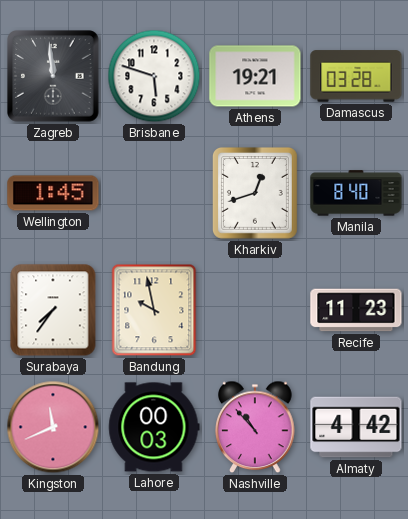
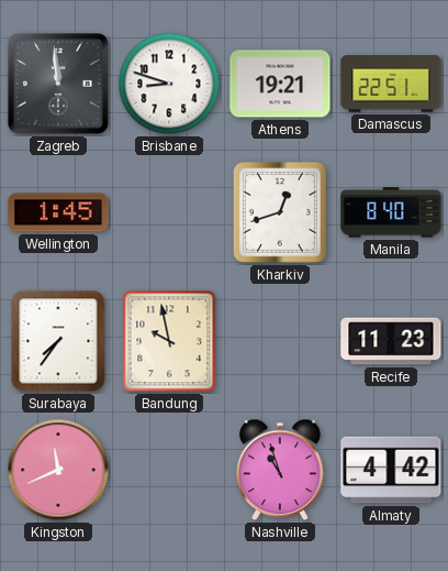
Brisbane: 5:48 -> 8:48
Damascus: 03:28 -> 22:51
Lahore: 00:03 -> none
Nashville: 10:53 -> 10:57
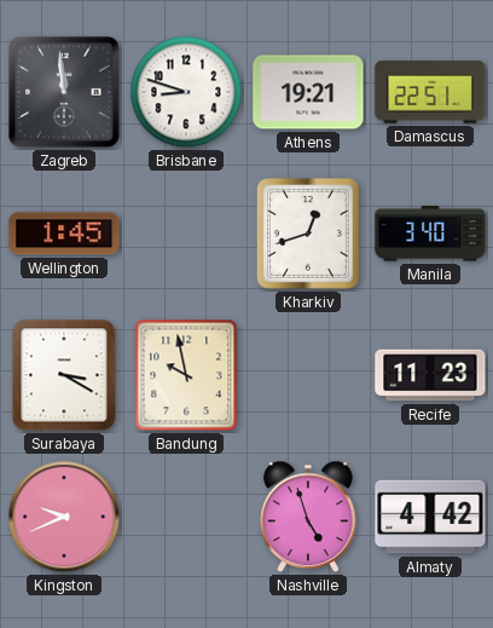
Manila: 8:40 -> 3:40
Surabaya: 7:36 -> 3:20
Kingston: 11:41 -> 9:41
Nashville: 10:57 -> 4:57
